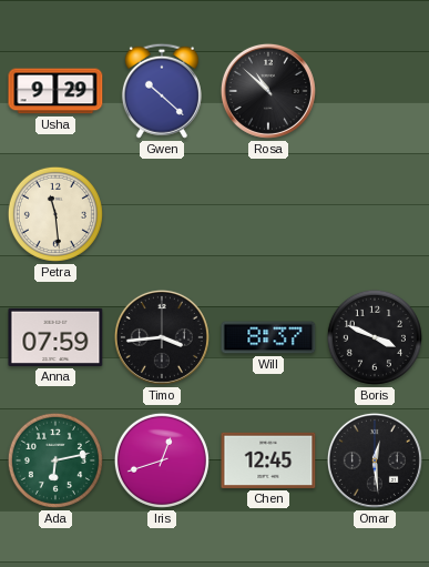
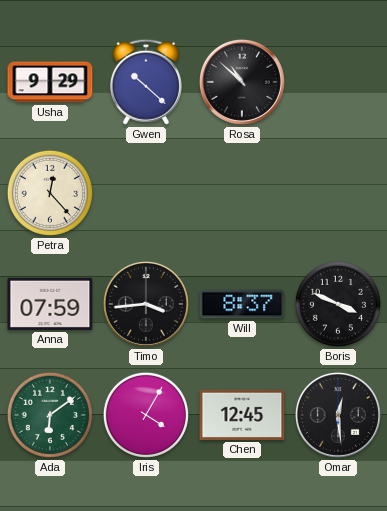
Petra: 11:29 -> 12:23
Ada: 6:13 -> 6:09
Iris: 12:42 -> 4:05
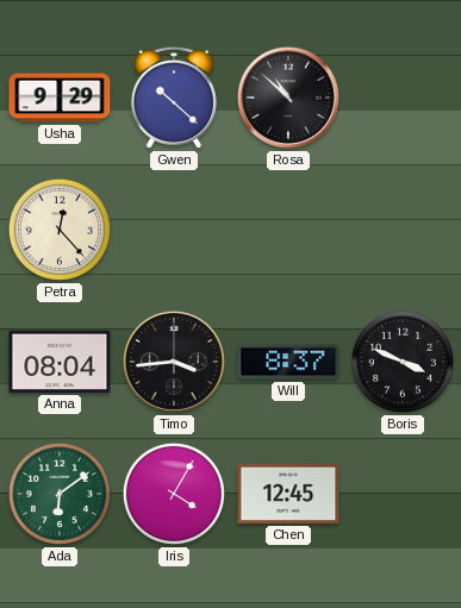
Anna: 07:59 -> 08:04
Omar: 12:29 -> none
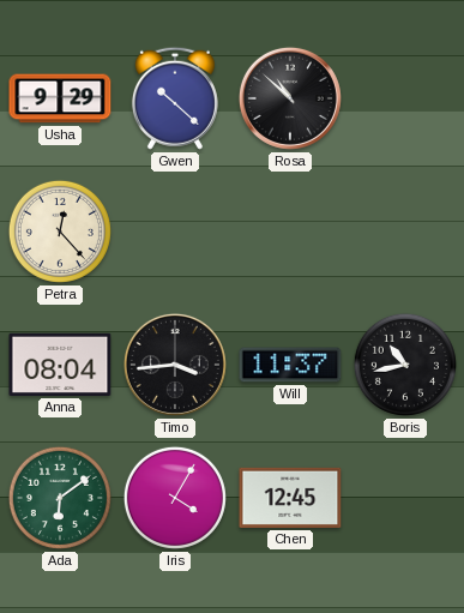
Will: 8:37 -> 11:37
Boris: 3:49 -> 10:43
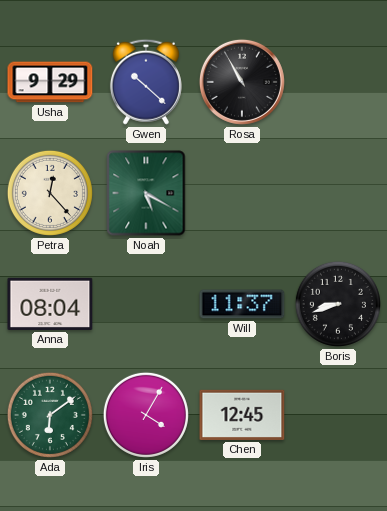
Rosa: 10:52 -> 10:55
Noah: none -> 5:20
Timo: 3:44 -> none
Boris: 10:43 -> 8:42
